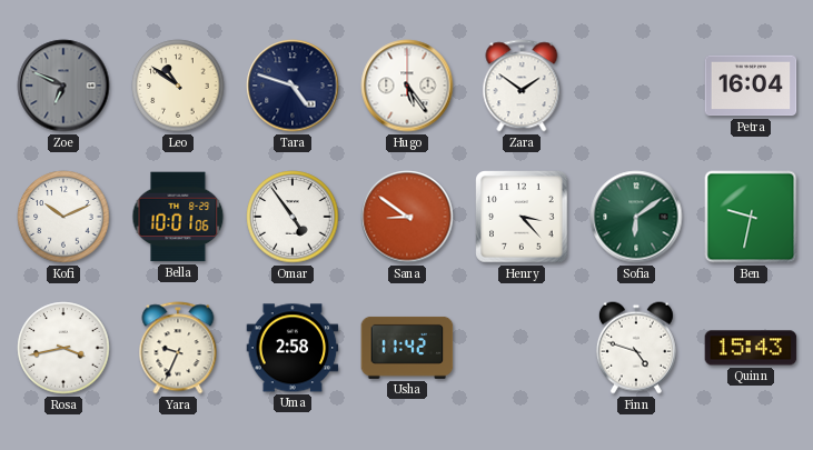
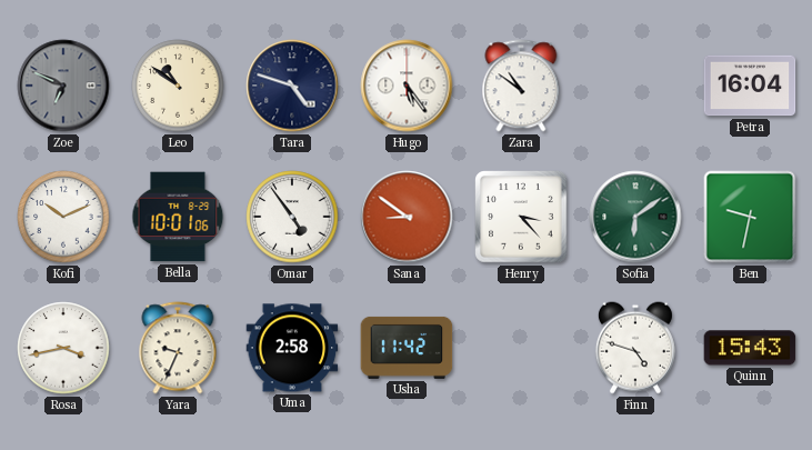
Zara: 1:51 -> 10:51
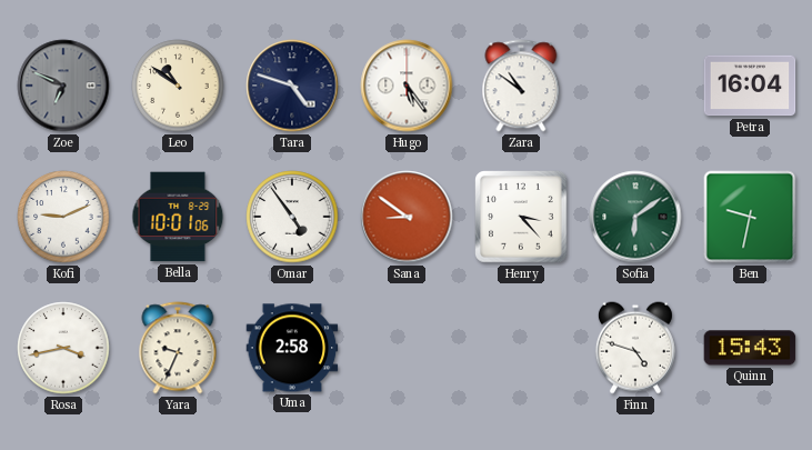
Kofi: 10:11 -> 9:11
Usha: 11:42 -> none
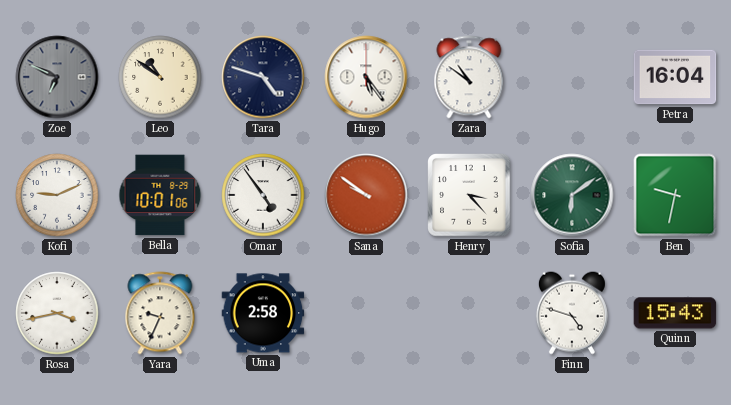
Sana: 8:51 -> 9:51
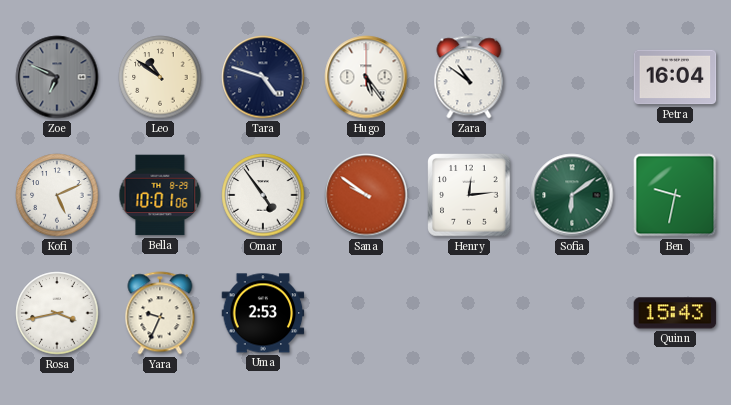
Kofi: 9:11 -> 5:11
Henry: 3:23 -> 12:14
Uma: 2:58 -> 2:53
Finn: 4:48 -> none
